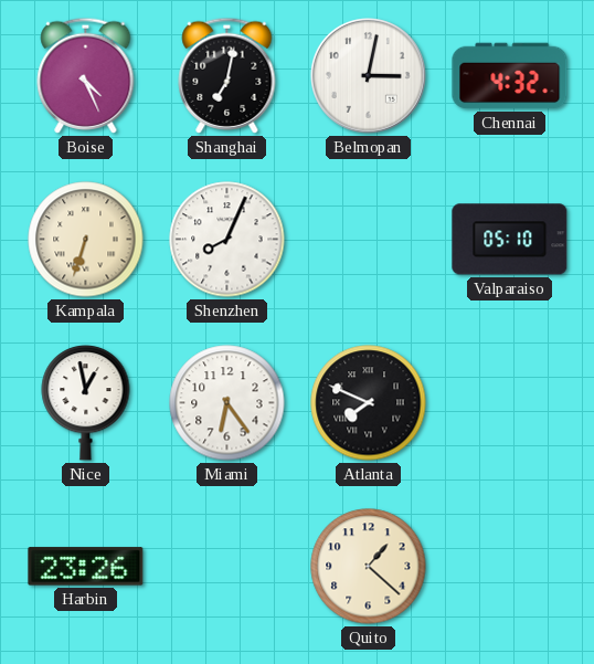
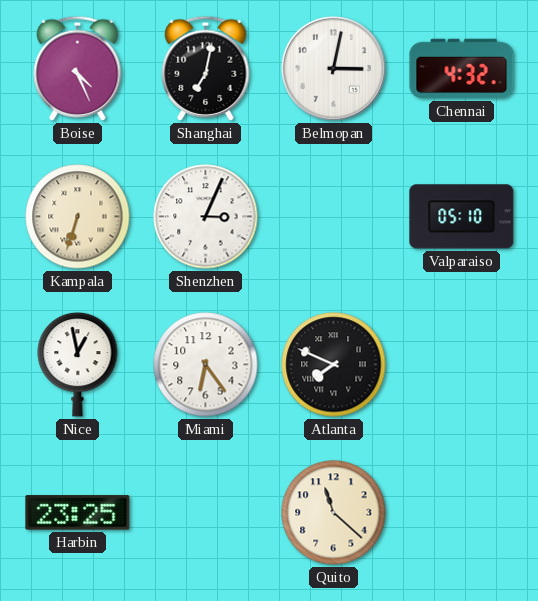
Shenzhen: 8:04 -> 3:04
Harbin: 23:26 -> 23:25
Quito: 1:22 -> 11:22
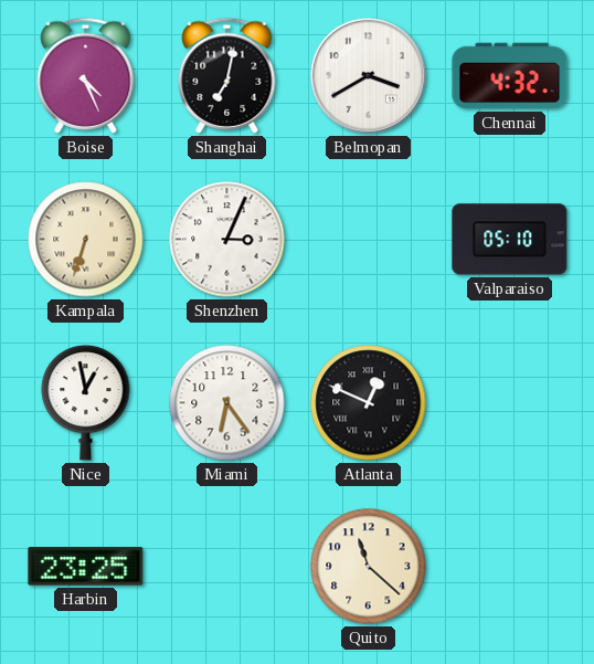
Belmopan: 3:02 -> 3:40
Atlanta: 7:49 -> 12:49
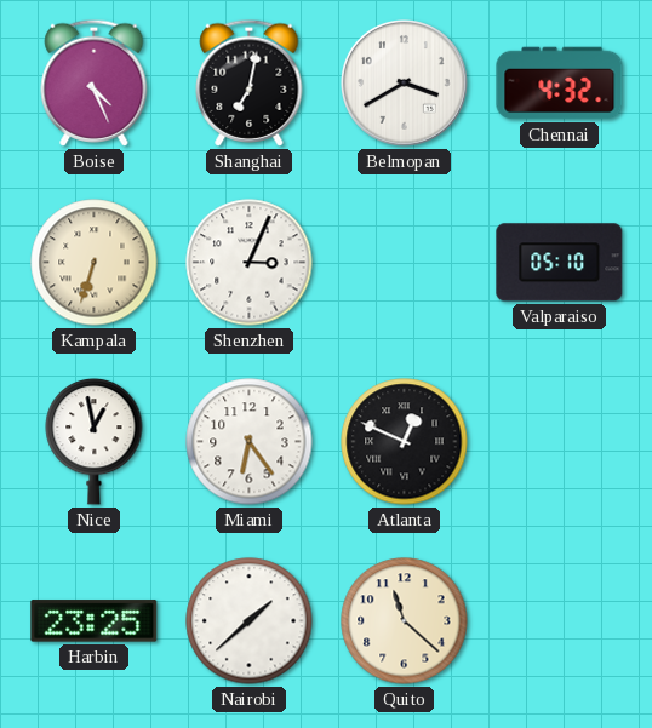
Nairobi: none -> 1:38
